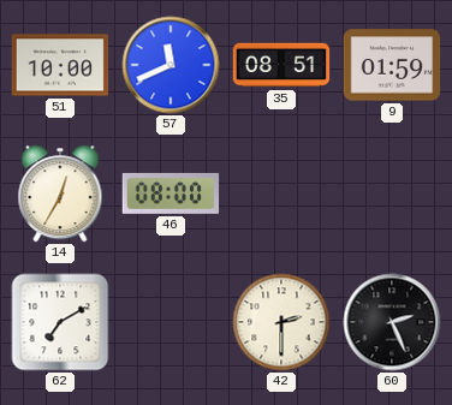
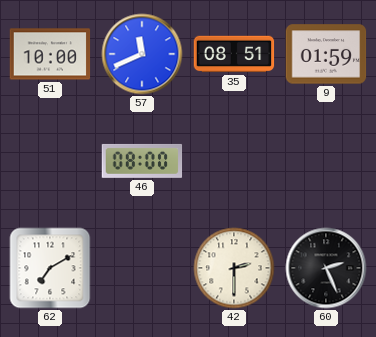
14: 12:35 -> none
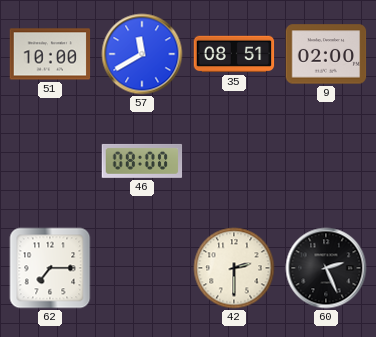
57: 11:41 -> 11:40
9: 01:59 -> 02:00
62: 7:10 -> 7:15
